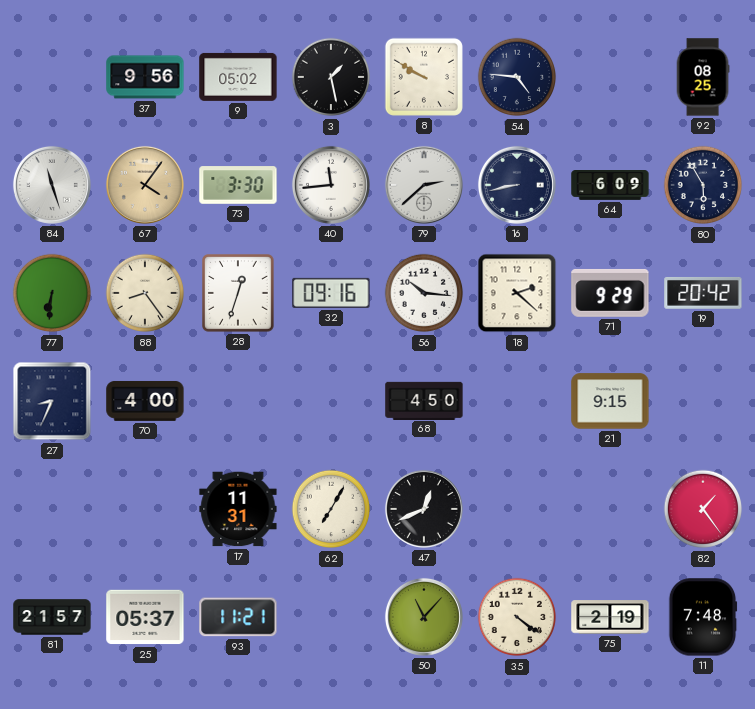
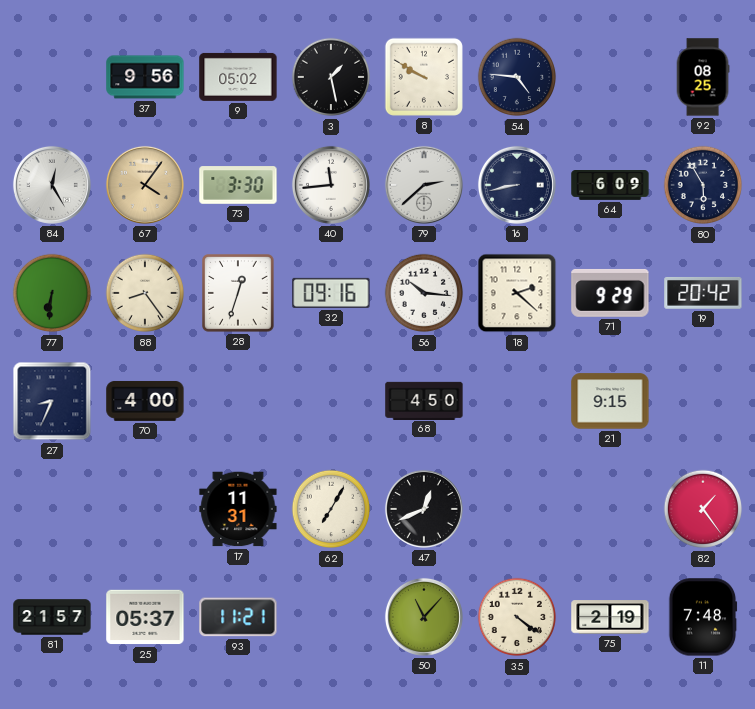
84: 11:27 -> 12:25
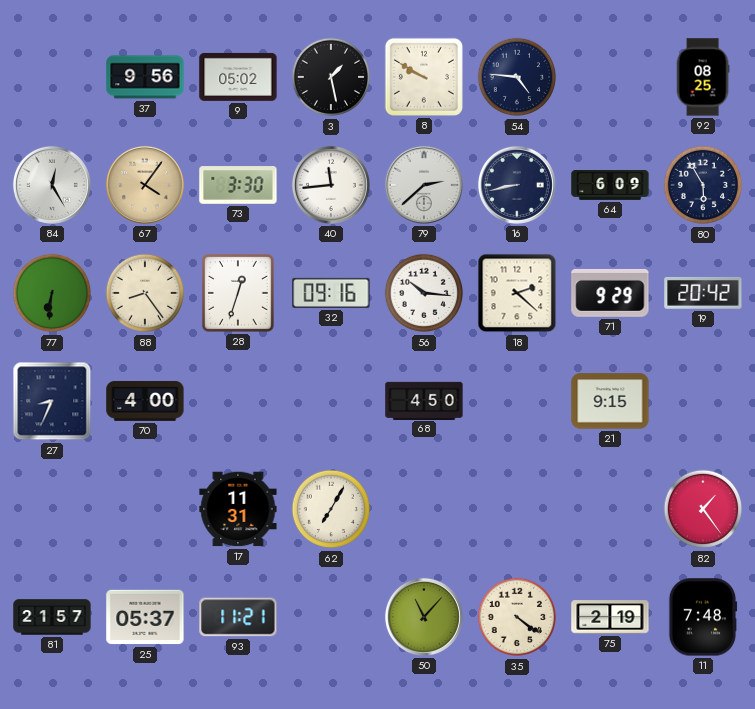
47: 12:41 -> none
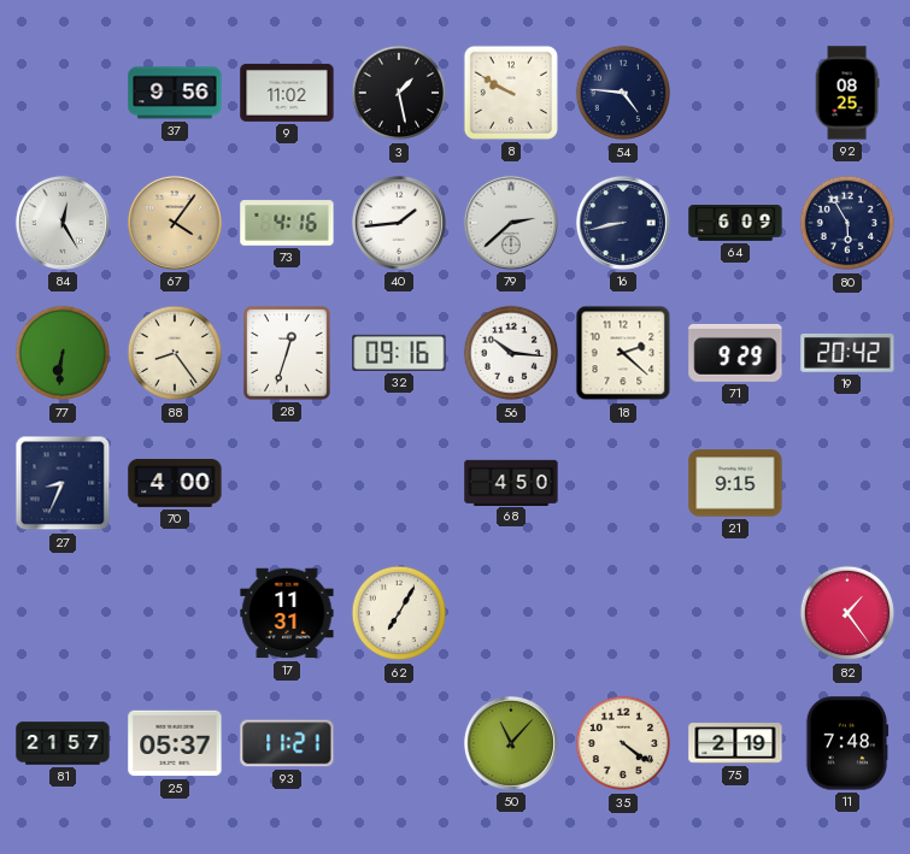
9: 05:02 -> 11:02
73: 3:30 -> 4:16
40: 11:44 -> 1:44
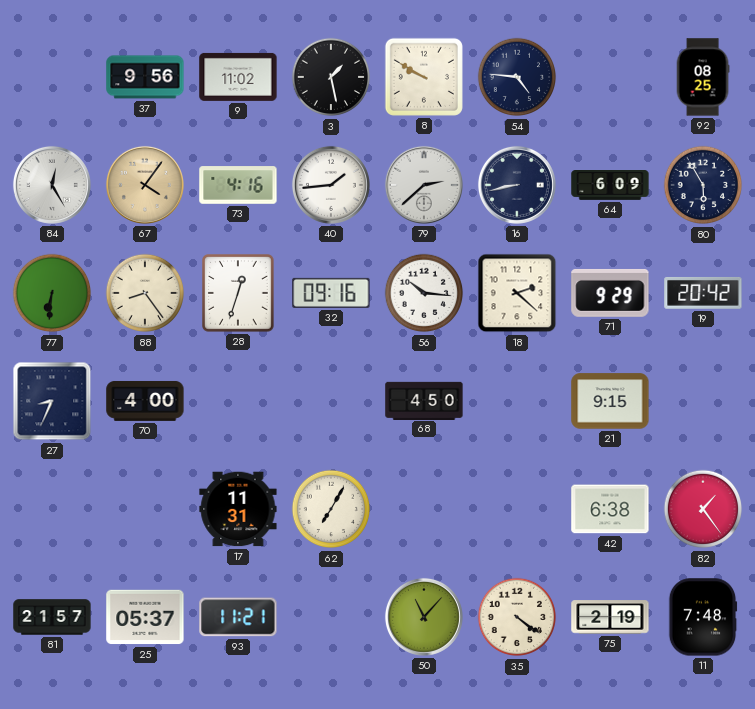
42: none -> 6:38
